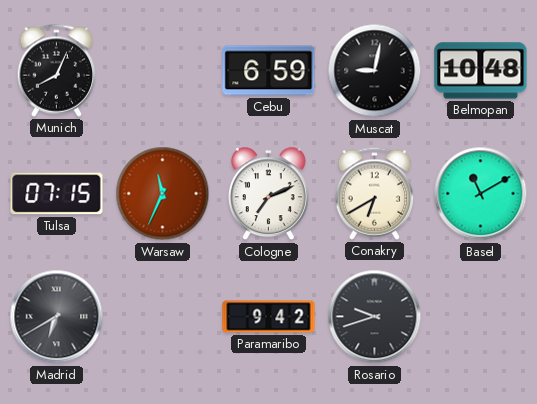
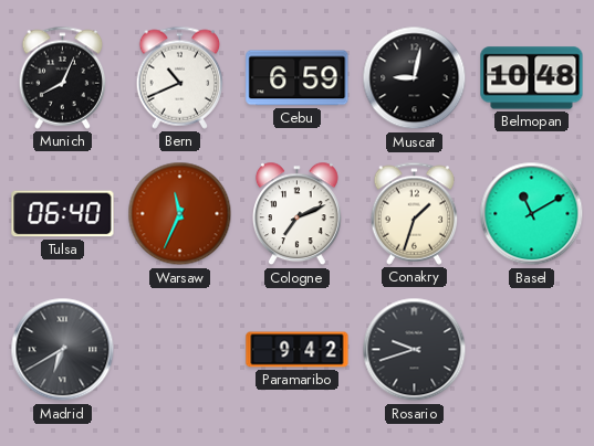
Bern: none -> 10:41
Tulsa: 07:15 -> 06:40
Conakry: 6:40 -> 1:33
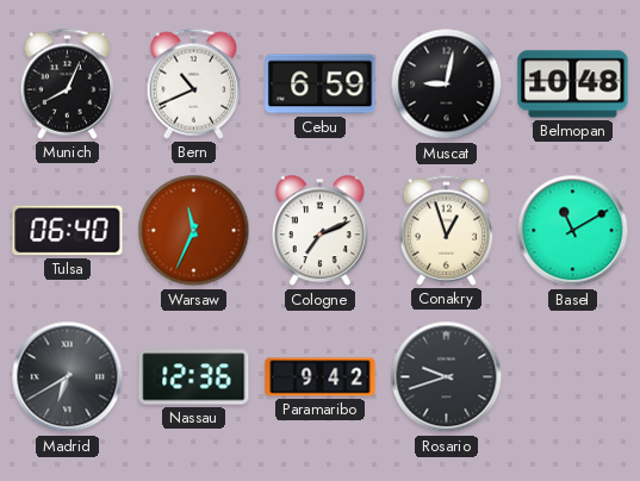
Conakry: 1:33 -> 12:57
Nassau: none -> 12:36
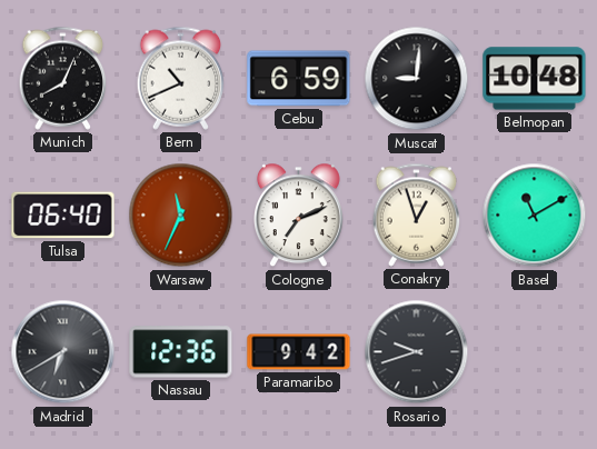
Muscat: 9:02 -> 9:01
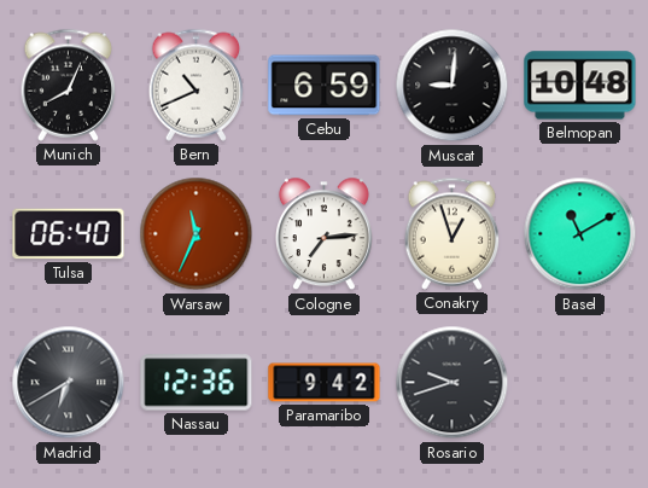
Cologne: 7:11 -> 7:14
